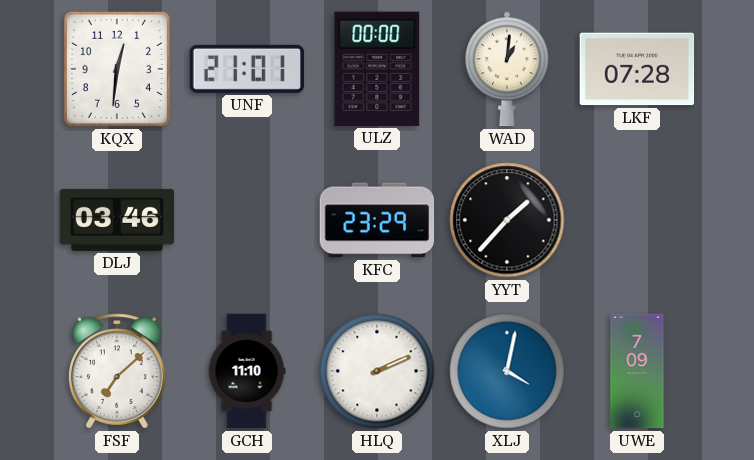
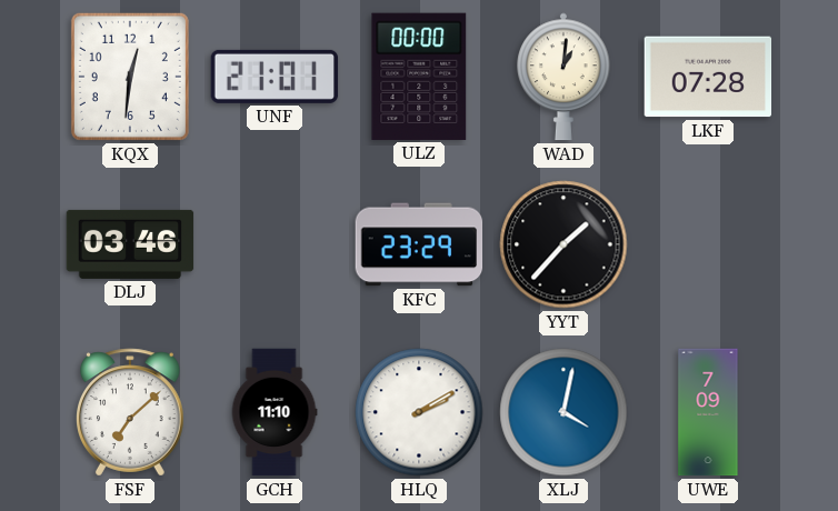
HLQ: 2:11 -> 2:10
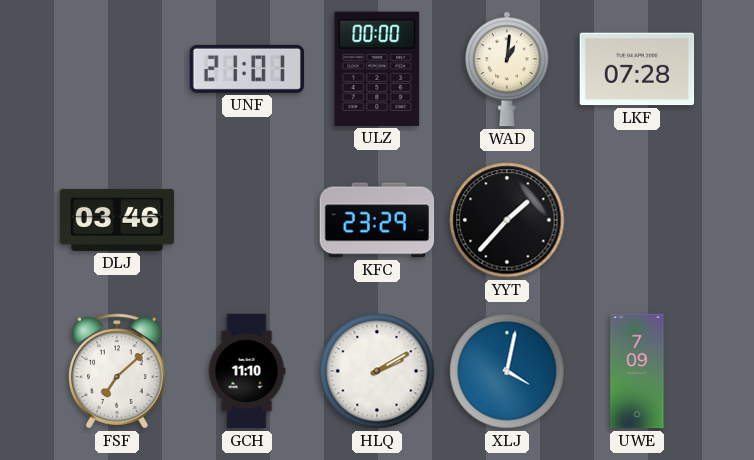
KQX: 12:31 -> none
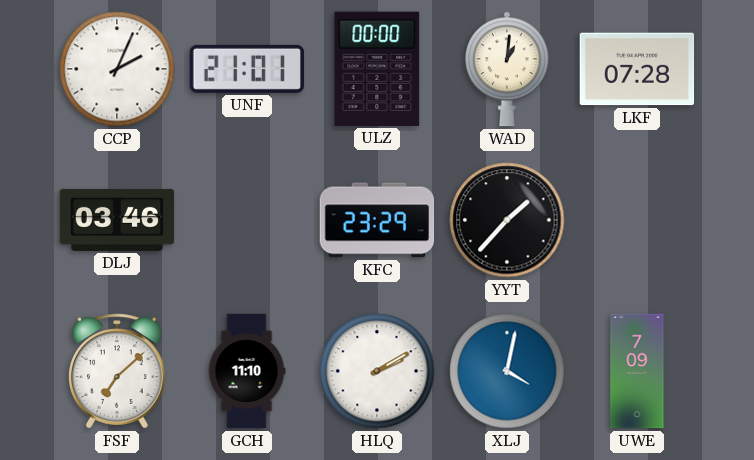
CCP: none -> 2:04
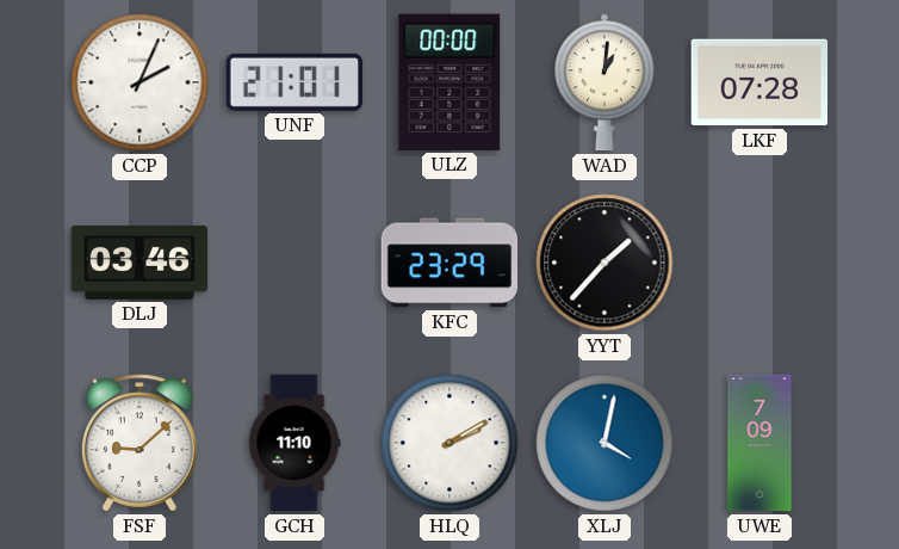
FSF: 7:08 -> 9:08
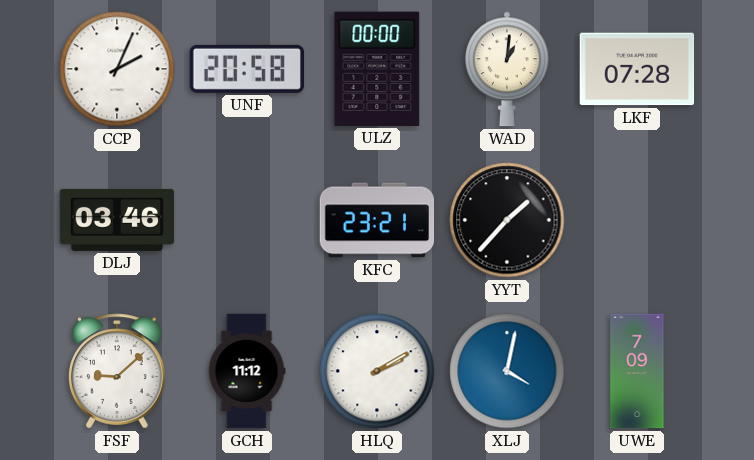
UNF: 21:01 -> 20:58
KFC: 23:29 -> 23:21
GCH: 11:10 -> 11:12
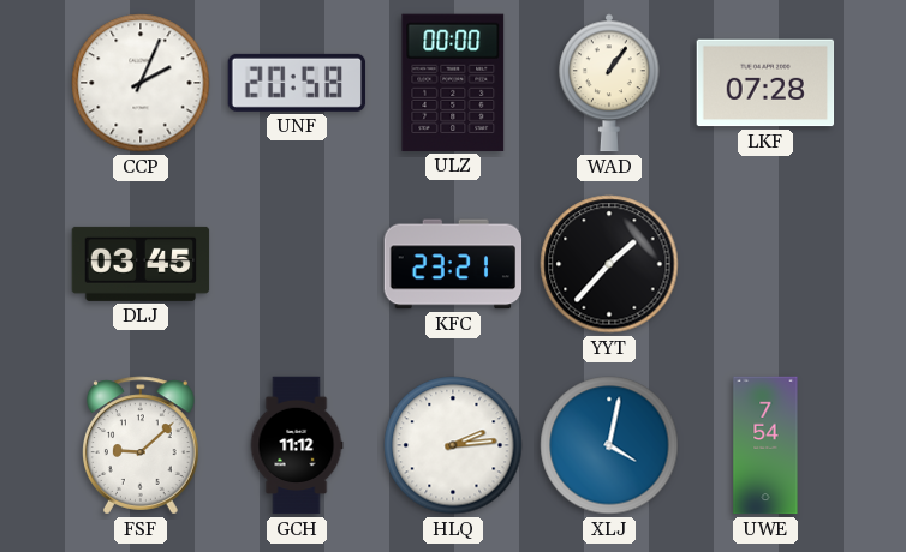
WAD: 1:01 -> 1:06
DLJ: 03:46 -> 03:45
HLQ: 2:10 -> 2:14
UWE: 7:09 -> 7:54
